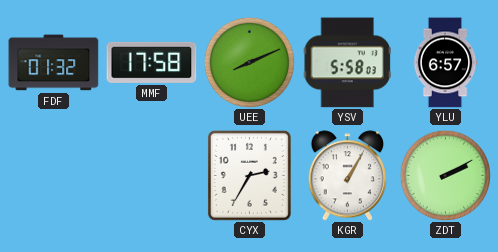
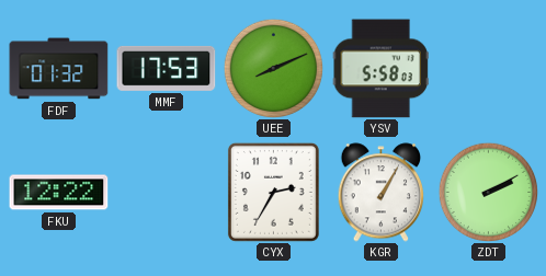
MMF: 17:58 -> 17:53
YLU: 6:57 -> none
FKU: none -> 12:22
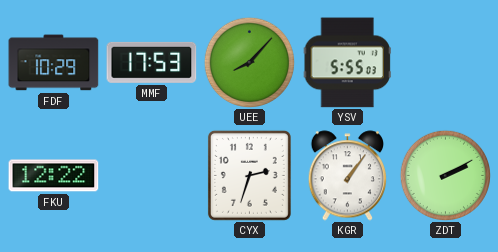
FDF: 01:32 -> 10:29
UEE: 8:11 -> 8:07
YSV: 5:58 -> 5:55
CYX: 2:35 -> 2:33
KGR: 1:05 -> 1:06
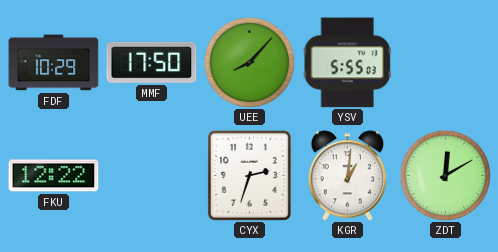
MMF: 17:53 -> 17:50
KGR: 1:06 -> 1:01
ZDT: 2:10 -> 12:10
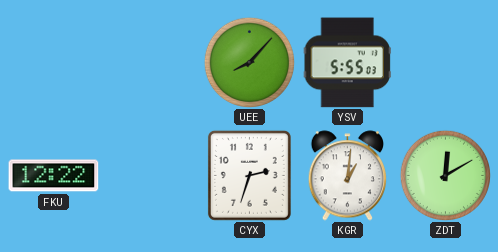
FDF: 10:29 -> none
MMF: 17:50 -> none
